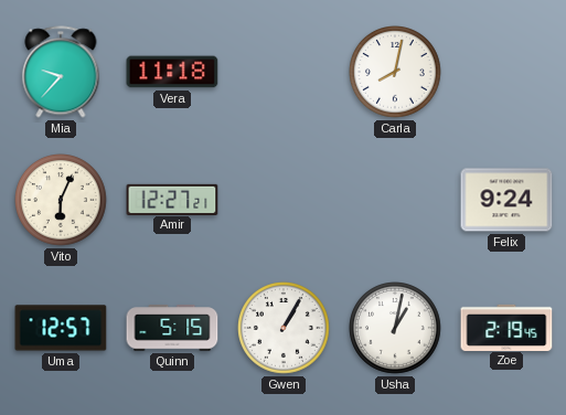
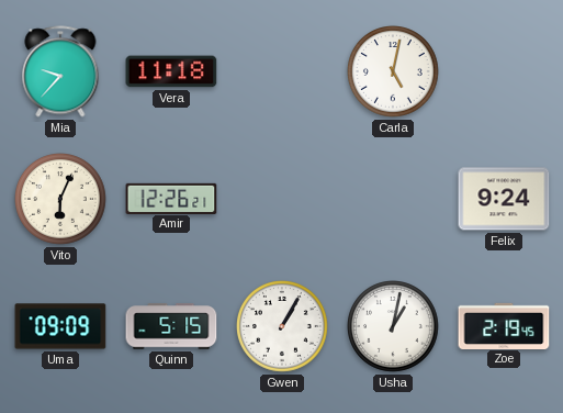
Carla: 8:02 -> 5:02
Amir: 12:27 -> 12:26
Uma: 12:57 -> 09:09
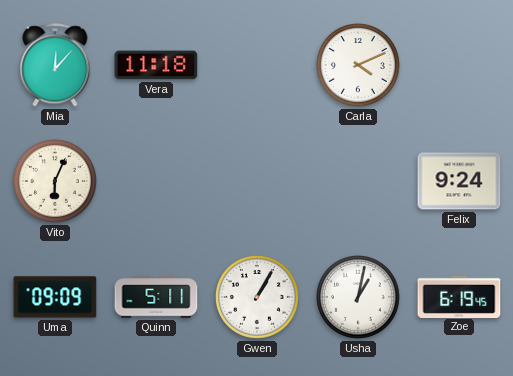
Mia: 9:37 -> 12:07
Carla: 5:02 -> 4:11
Amir: 12:26 -> none
Quinn: 5:15 -> 5:11
Zoe: 2:19 -> 6:19
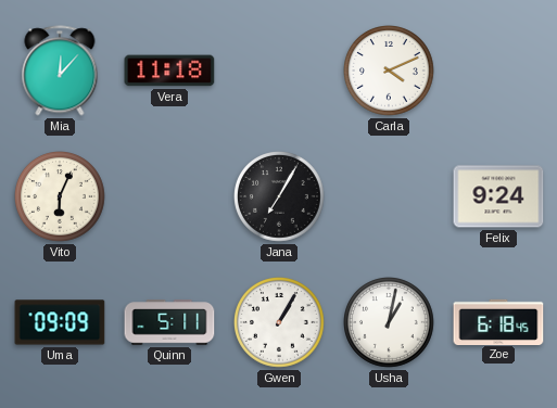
Jana: none -> 7:05
Zoe: 6:19 -> 6:18
